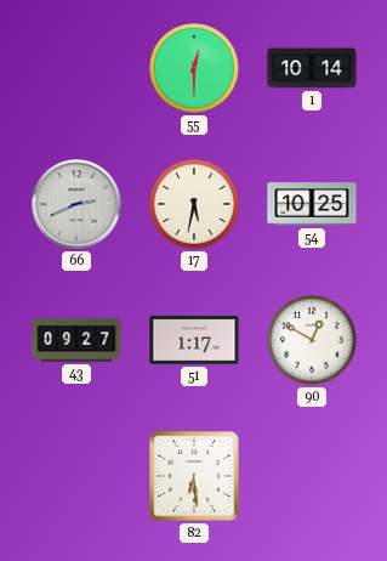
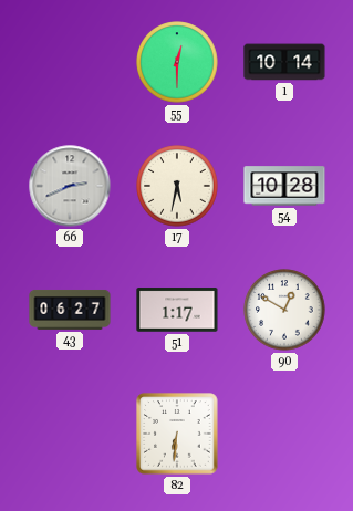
54: 10:25 -> 10:28
43: 09:27 -> 06:27
82: 6:29 -> 6:31
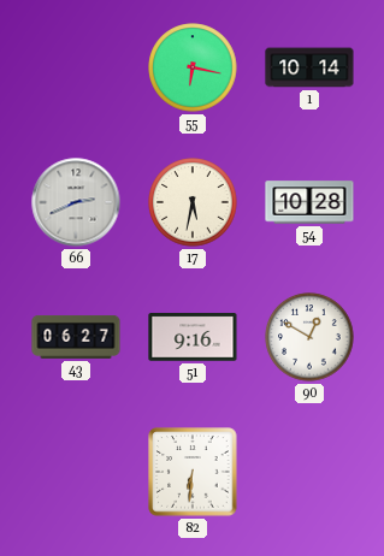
55: 12:30 -> 6:17
51: 1:17 -> 9:16
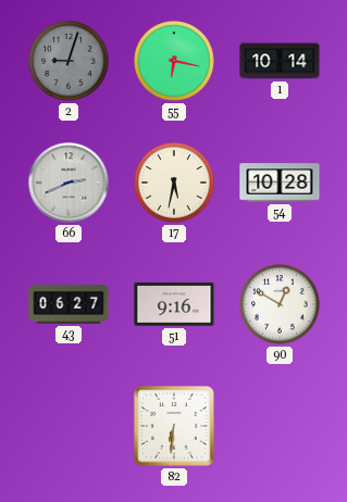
2: none -> 9:03
